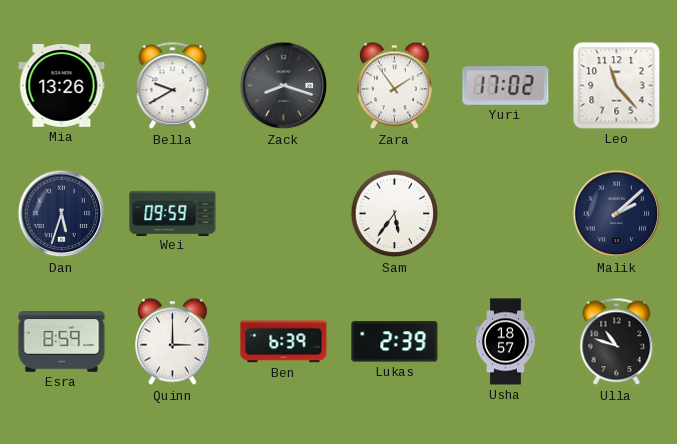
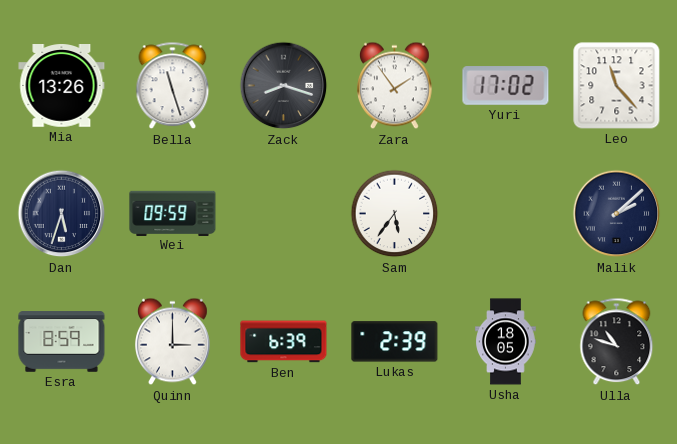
Bella: 9:40 -> 11:27
Usha: 18:57 -> 18:05
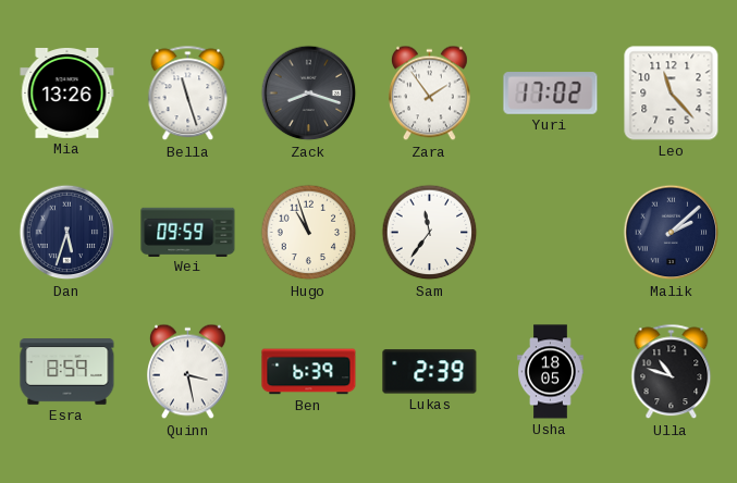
Hugo: none -> 10:57
Sam: 5:36 -> 11:36
Quinn: 3:00 -> 3:28
